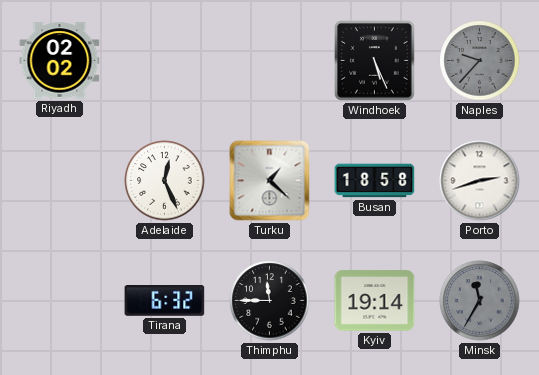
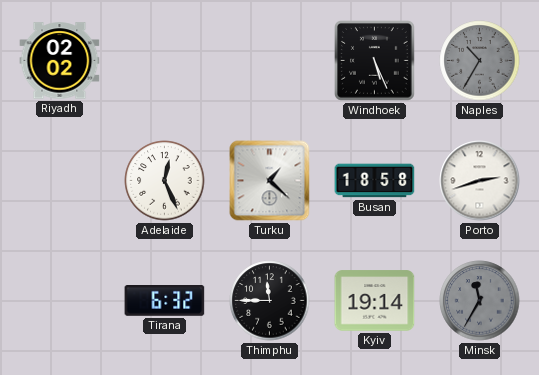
Naples: 9:37 -> 10:35
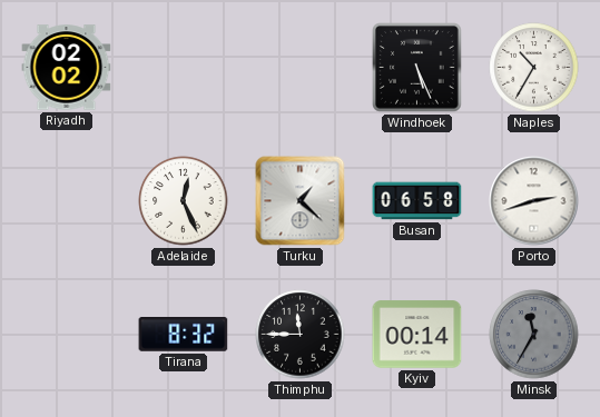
Naples dial: grey -> white
Busan: 18:58 -> 06:58
Tirana: 6:32 -> 8:32
Kyiv: 19:14 -> 00:14
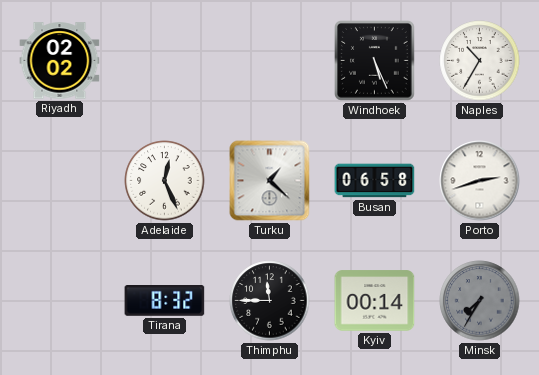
Minsk: 11:35 -> 7:35
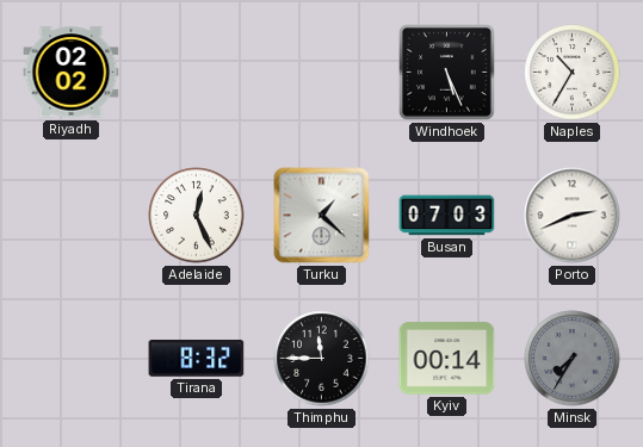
Busan: 06:58 -> 07:03
Porto: 2:42 -> 2:41
